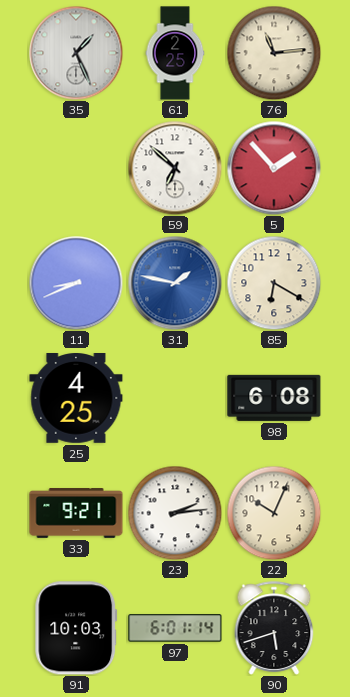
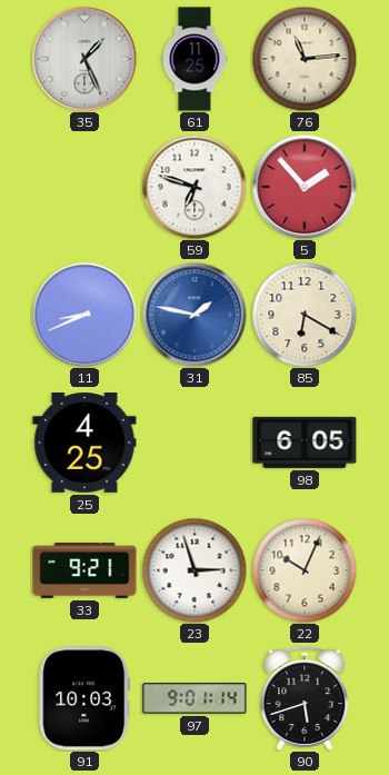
61: 2:25 -> 11:25
59: 6:52 -> 6:48
98: 6:08 -> 6:05
23: 2:14 -> 2:57
97: 6:01 -> 9:01
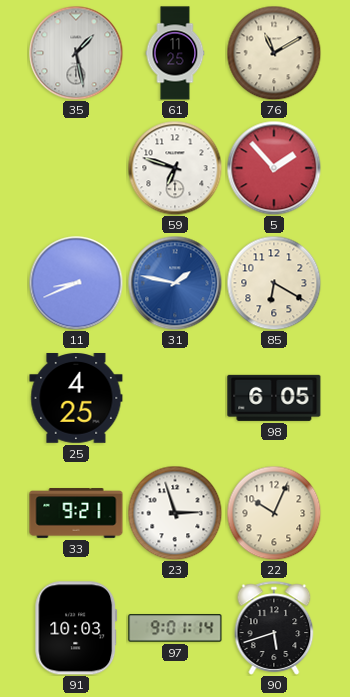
35: 1:26 -> 1:28
76: 11:14 -> 11:10
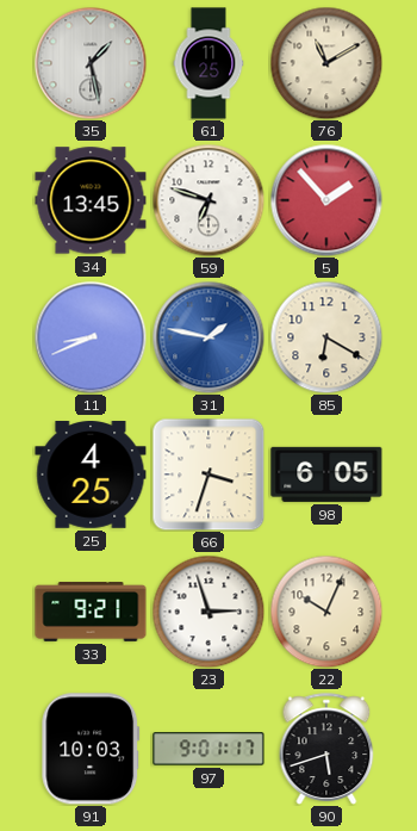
34: none -> 13:45
66: none -> 3:33
97: 9:01:14 -> 9:01:17
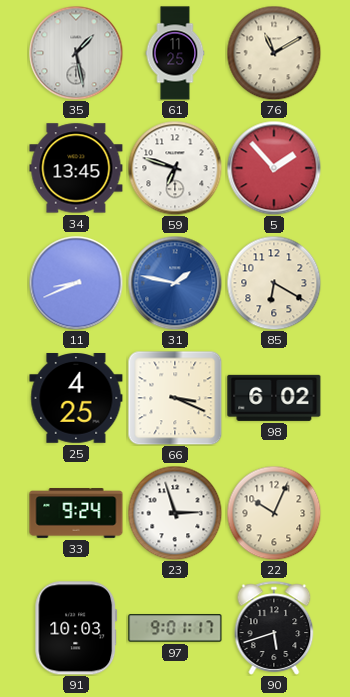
66: 3:33 -> 3:19
98: 6:05 -> 6:02
33: 9:21 -> 9:24
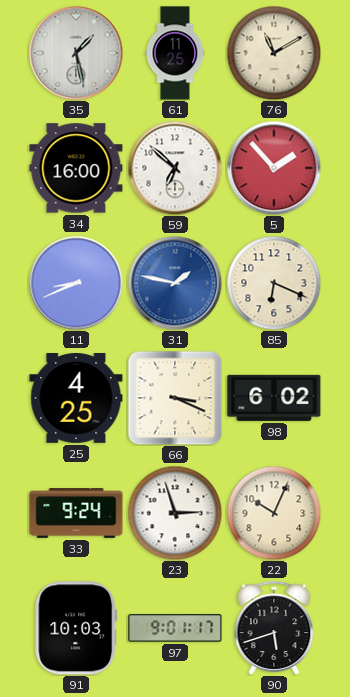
34: 13:45 -> 16:00
59: 6:48 -> 6:52
85: 6:20 -> 6:19
